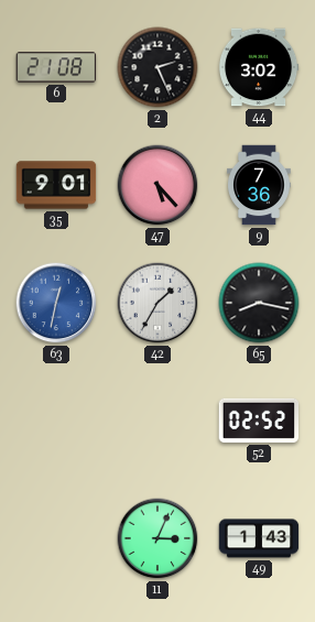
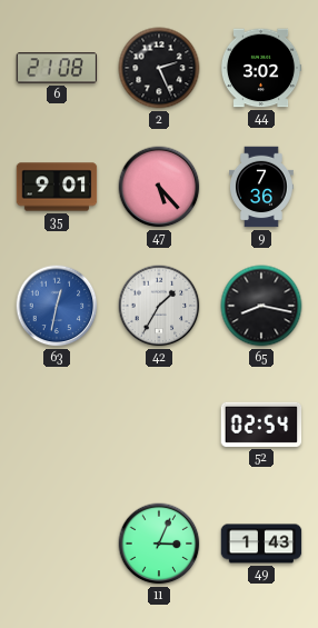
52: 02:52 -> 02:54
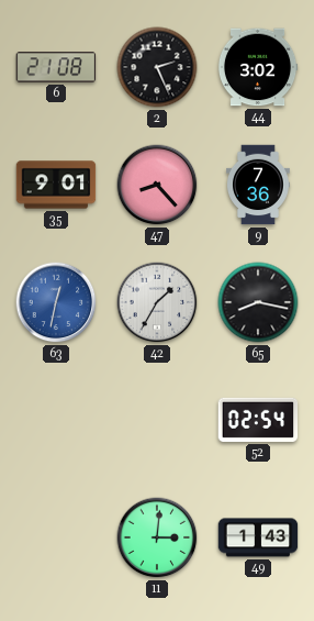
47: 5:23 -> 8:23
11: 3:04 -> 3:01
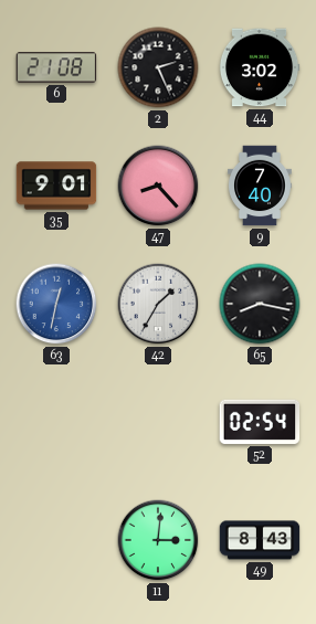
9: 7:36 -> 7:40
49: 1:43 -> 8:43
